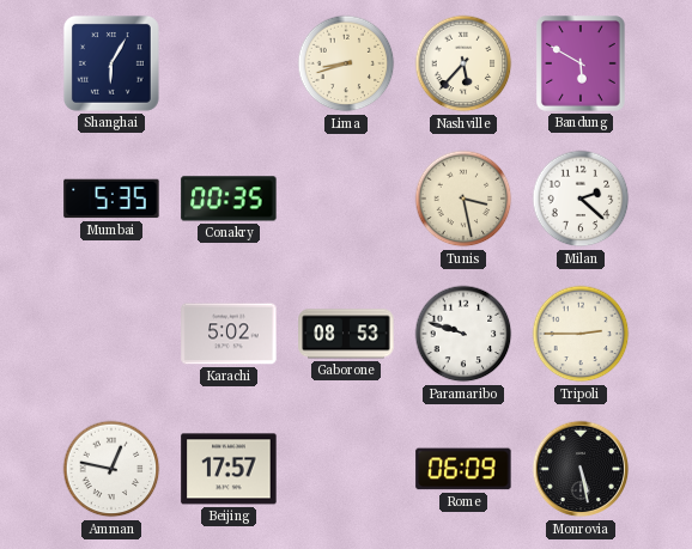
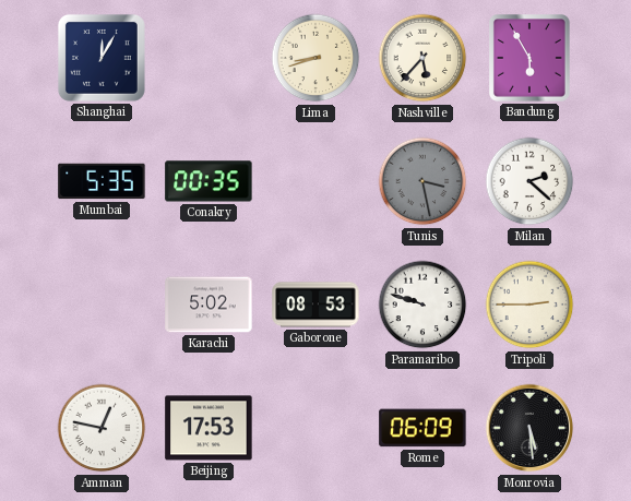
Shanghai: 6:05 -> 12:05
Bandung: 5:50 -> 5:55
Tunis dial: cream -> grey
Beijing: 17:57 -> 17:53
Monrovia: 5:28 -> 5:29
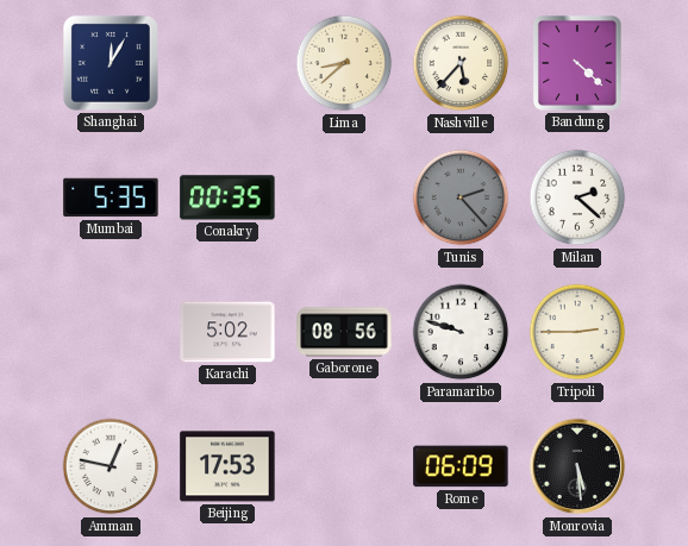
Lima: 8:42 -> 8:38
Bandung: 5:55 -> 4:22
Tunis: 3:28 -> 2:23
Gaborone: 08:53 -> 08:56
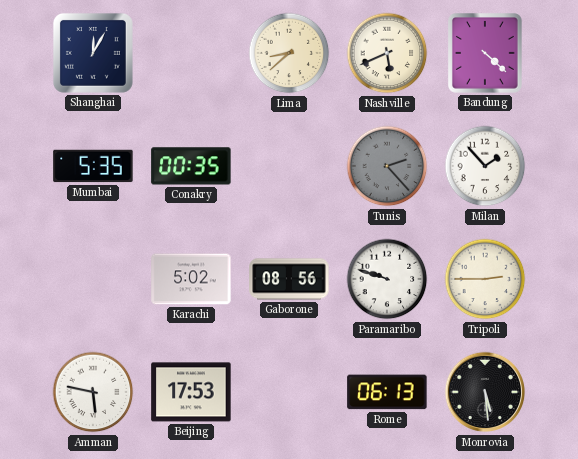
Nashville: 5:37 -> 5:41
Milan: 2:22 -> 1:53
Amman: 12:47 -> 5:47
Rome: 06:09 -> 06:13
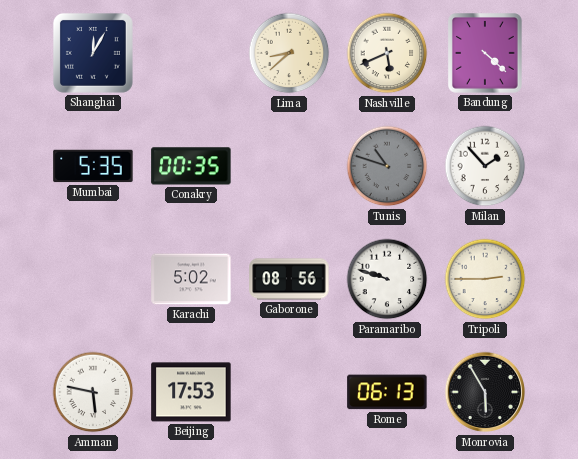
Tunis: 2:23 -> 10:48
Monrovia: 5:29 -> 5:55
